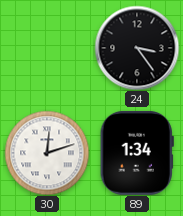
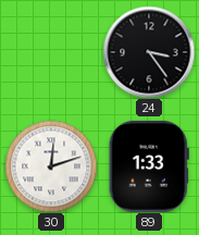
89: 1:34 -> 1:33
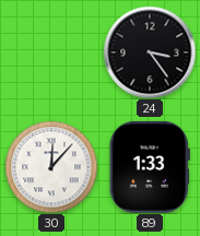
30: 12:12 -> 12:07
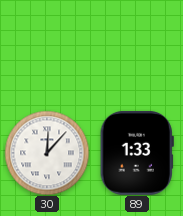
24: 3:24 -> none
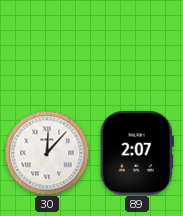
89: 1:33 -> 2:07
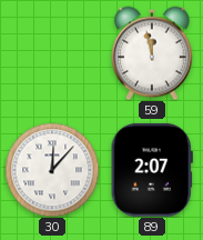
59: none -> 11:58
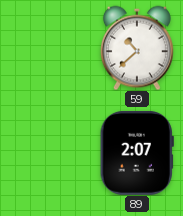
59: 11:58 -> 10:38
30: 12:07 -> none
